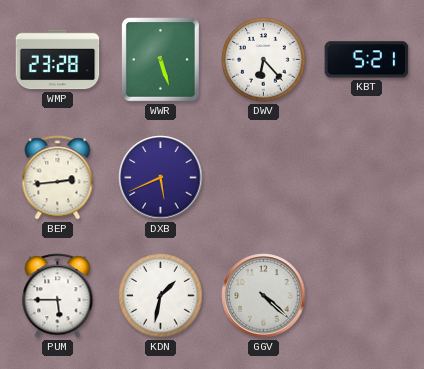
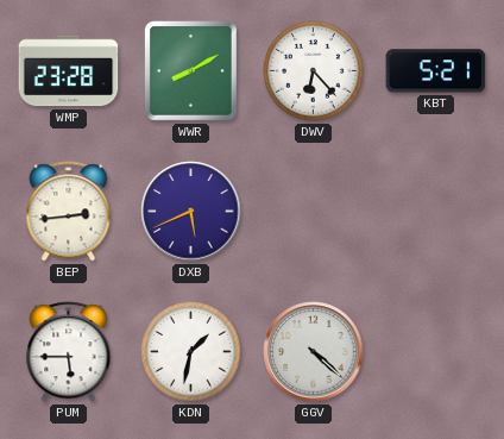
WWR: 5:27 -> 8:10
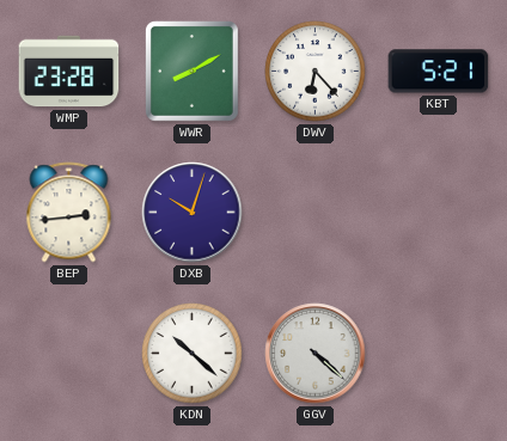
DXB: 5:41 -> 10:03
PUM: 5:45 -> none
KDN: 1:32 -> 10:22
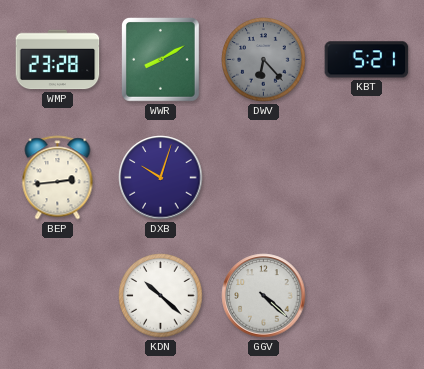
DWV dial: white -> grey
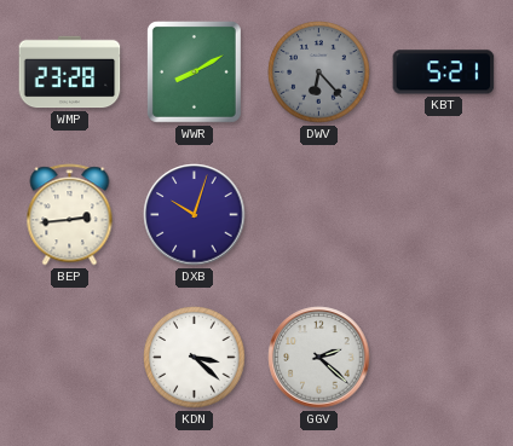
KDN: 10:22 -> 3:22
GGV: 4:22 -> 2:22
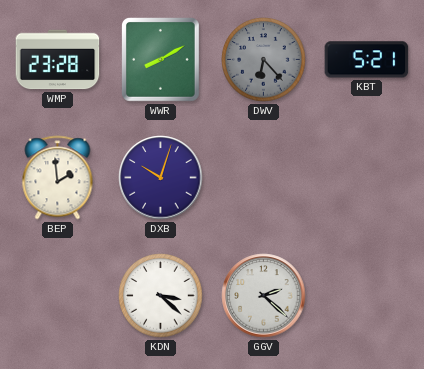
BEP: 2:44 -> 1:59
